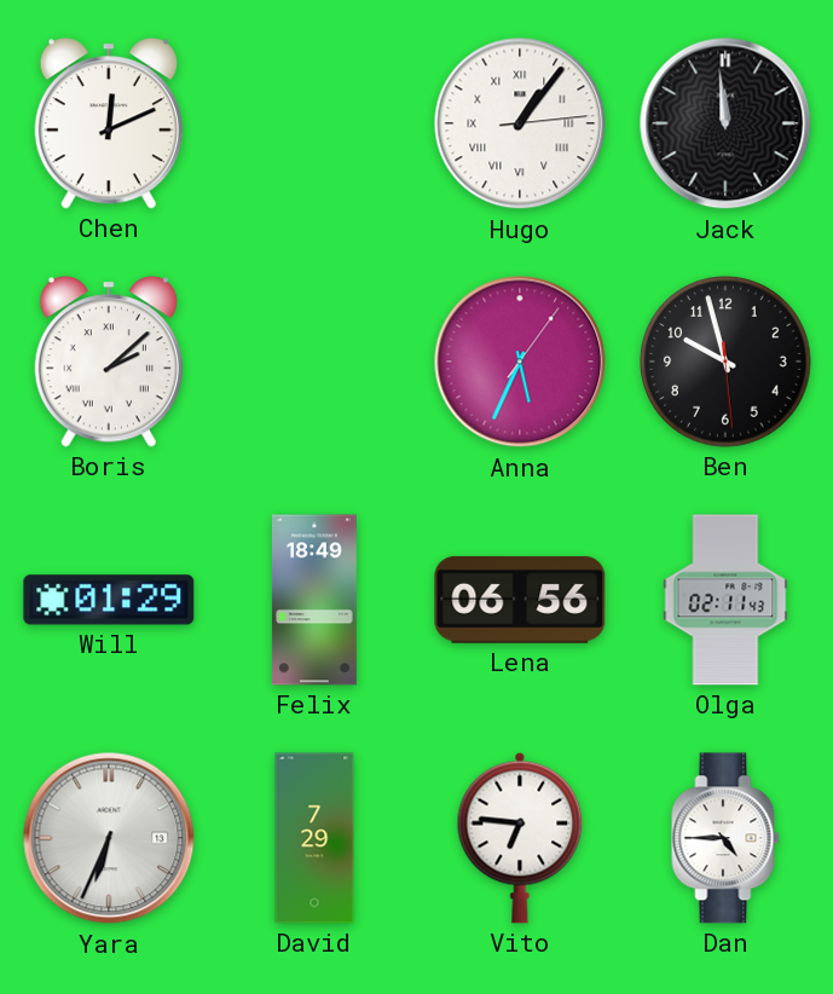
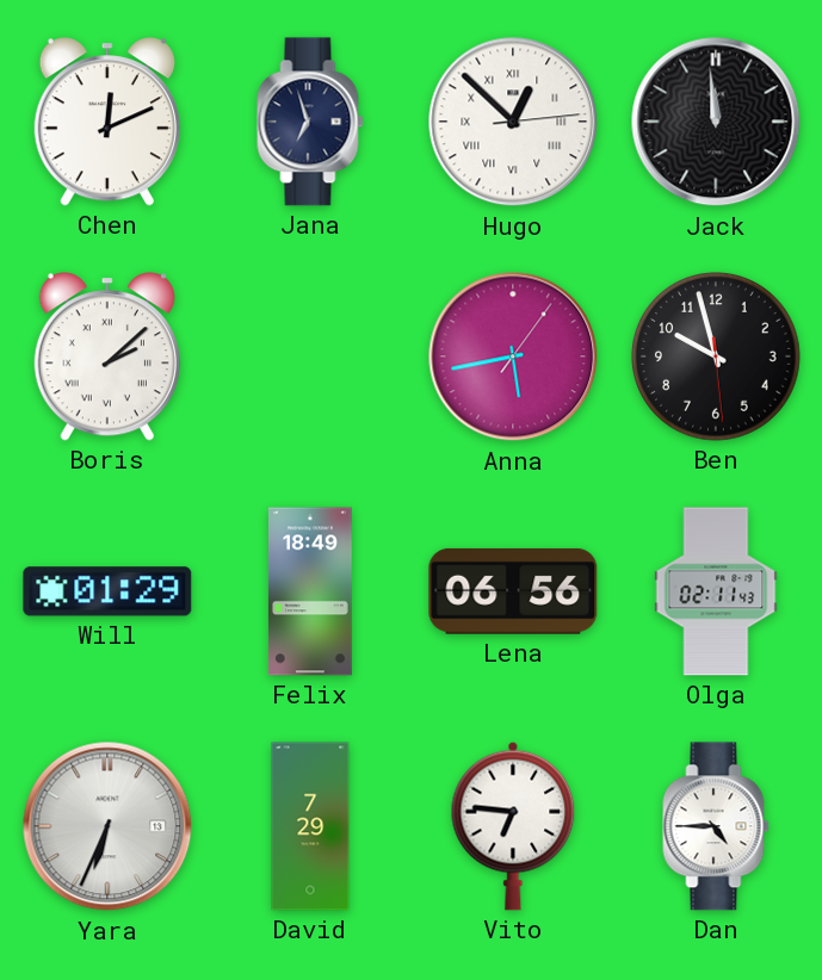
Jana: none -> 6:57
Hugo: 1:06 -> 12:52
Anna: 5:34 -> 5:43
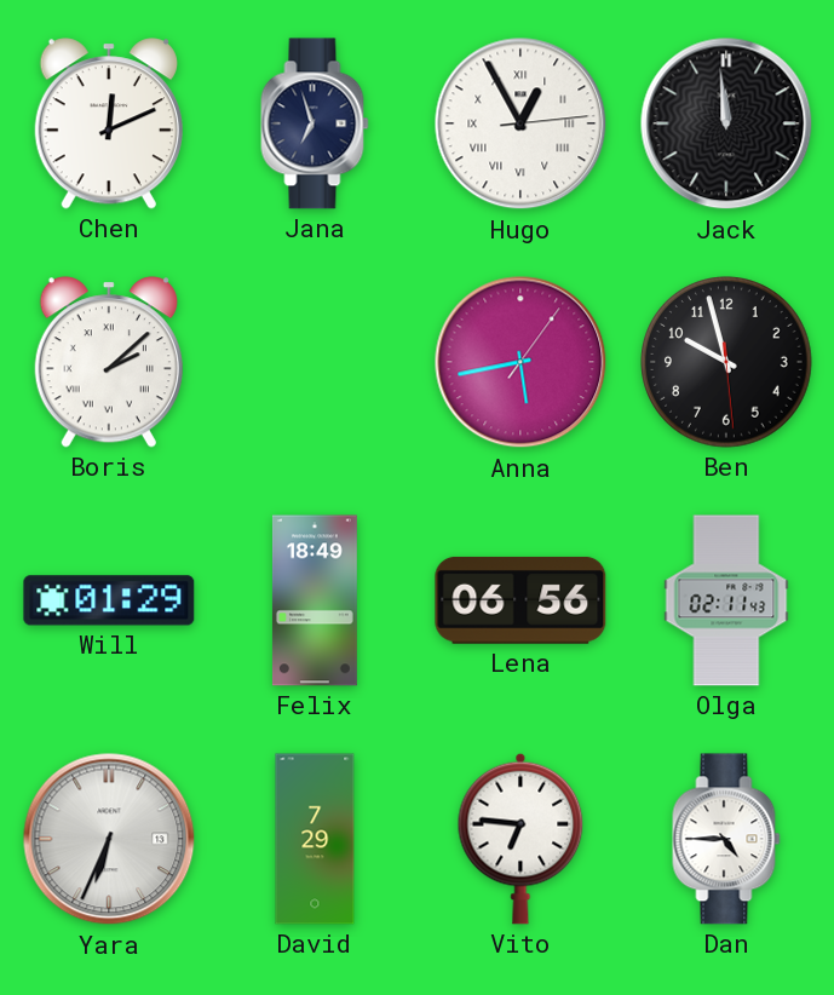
Hugo: 12:52 -> 12:55
